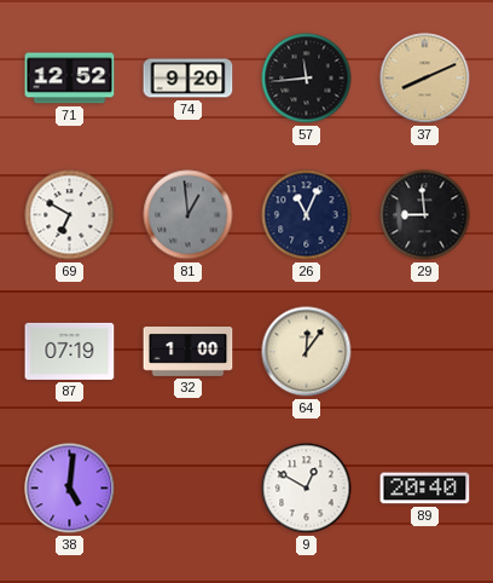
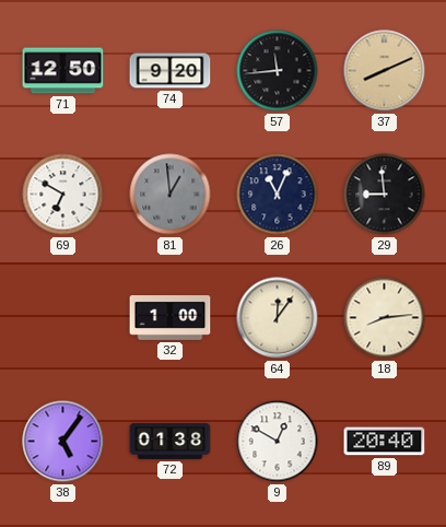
71: 12:52 -> 12:50
87: 07:19 -> none
18: none -> 8:14
38: 5:01 -> 5:06
72: none -> 01:38
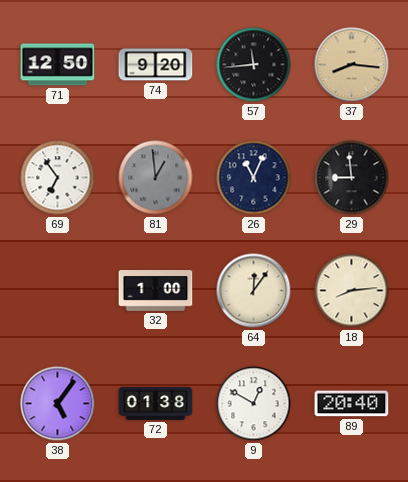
37: 8:11 -> 8:16
69: 6:50 -> 6:54
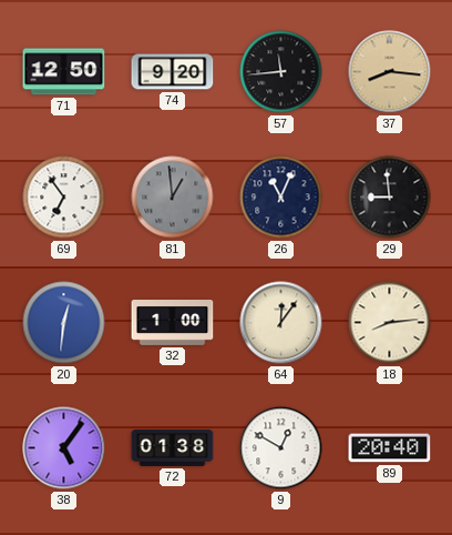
20: none -> 12:31
